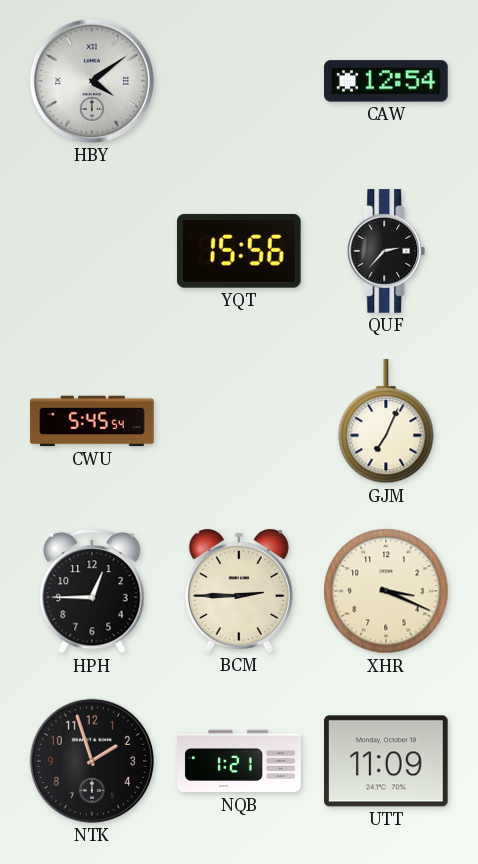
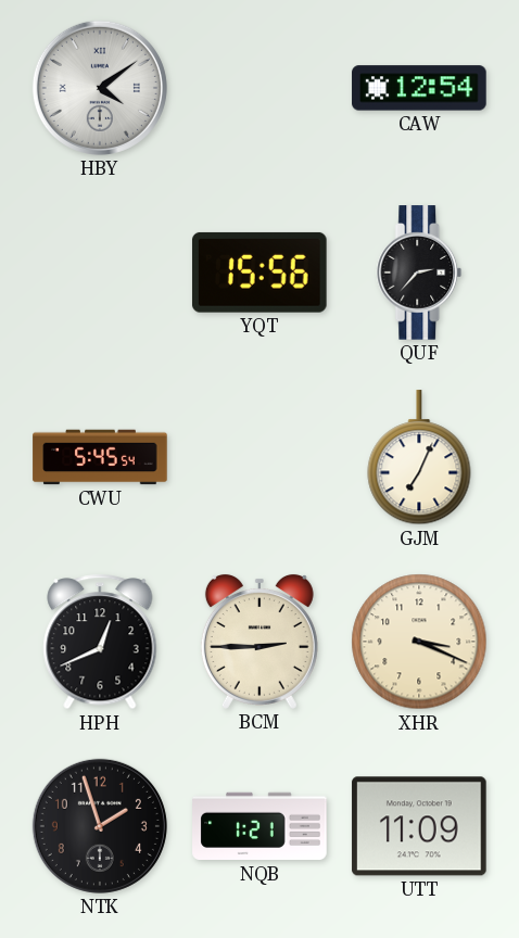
HPH: 12:45 -> 12:41
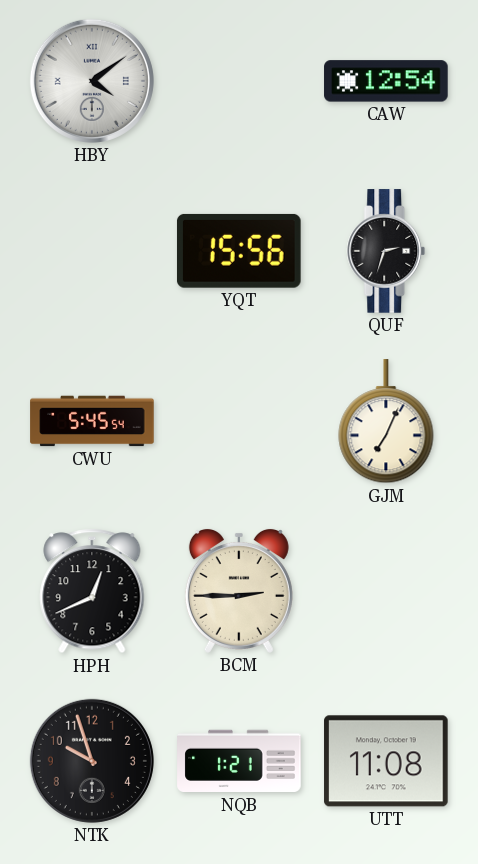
QUF: 2:37 -> 2:33
XHR: 3:19 -> none
NTK: 1:57 -> 9:57
UTT: 11:09 -> 11:08
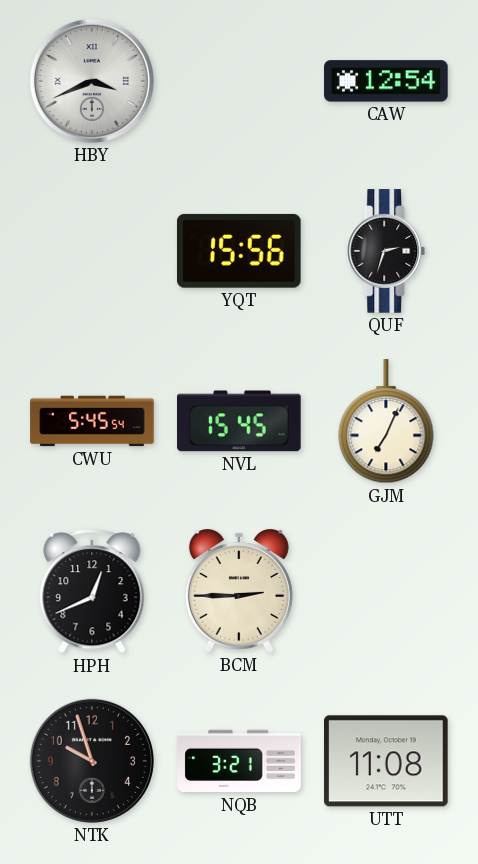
HBY: 4:09 -> 3:41
NVL: none -> 15:45
NQB: 1:21 -> 3:21
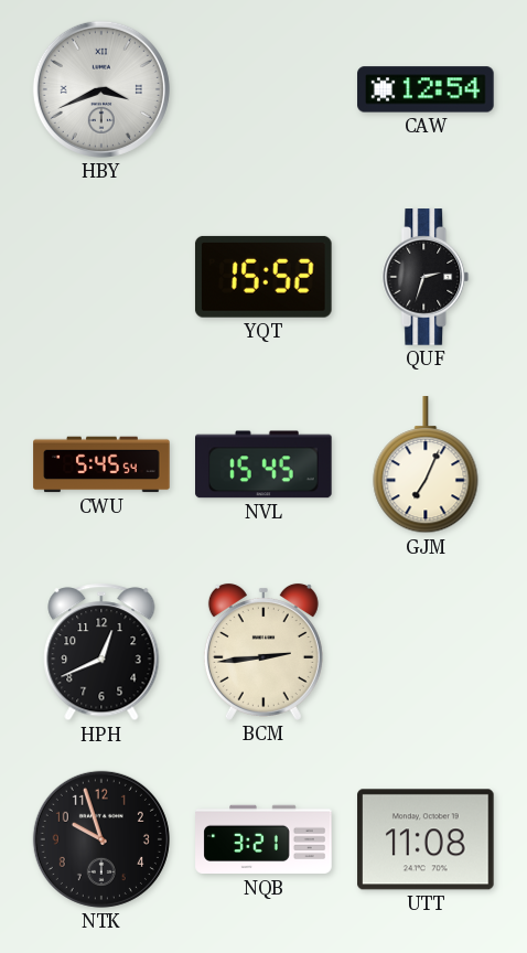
YQT: 15:56 -> 15:52
BCM: 2:45 -> 2:44
